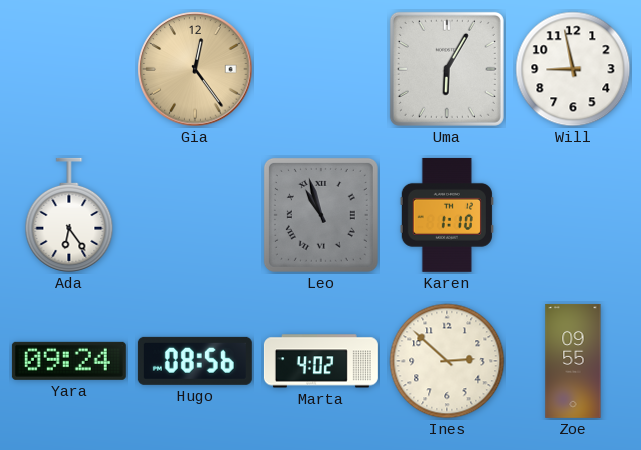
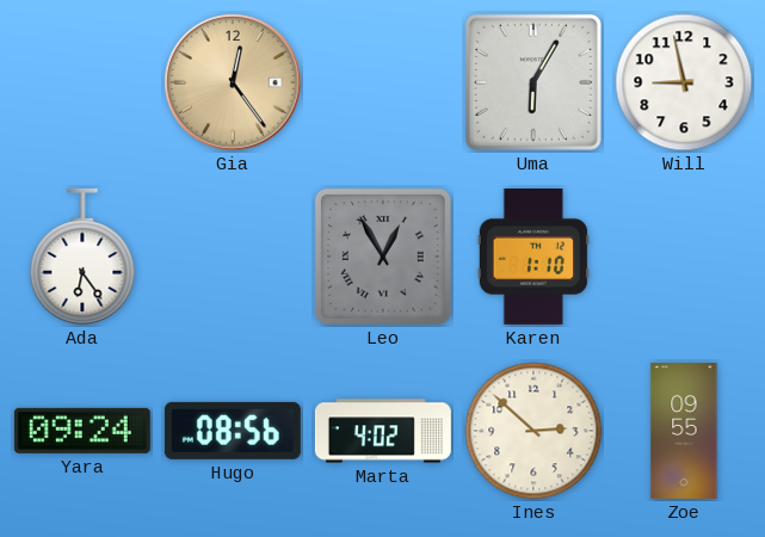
Leo: 10:57 -> 12:55
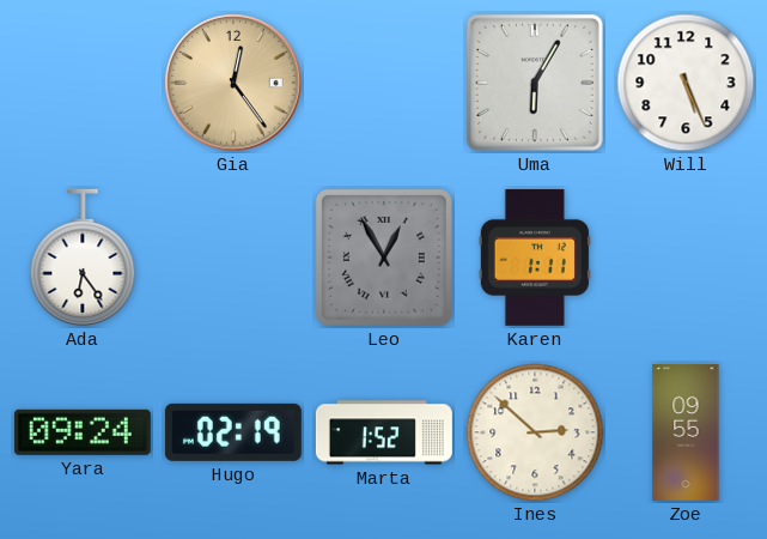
Will: 8:58 -> 5:26
Karen: 1:10 -> 1:11
Hugo: 08:56 -> 02:19
Marta: 4:02 -> 1:52
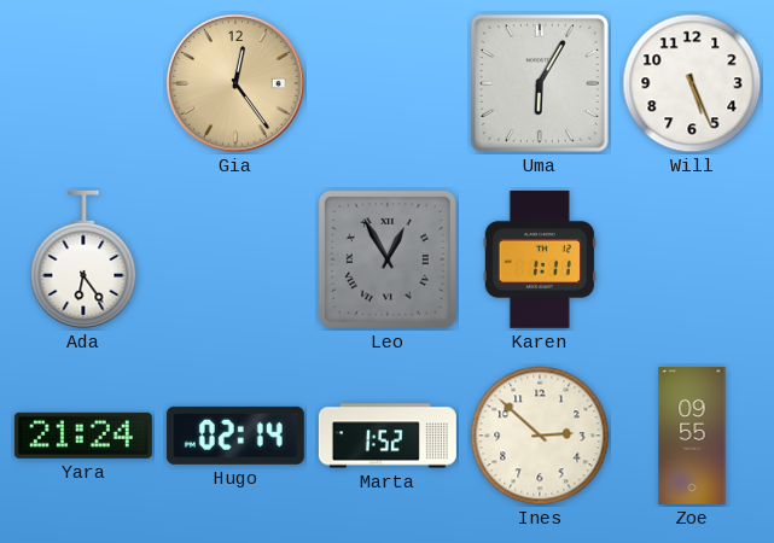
Yara: 09:24 -> 21:24
Hugo: 02:19 -> 02:14
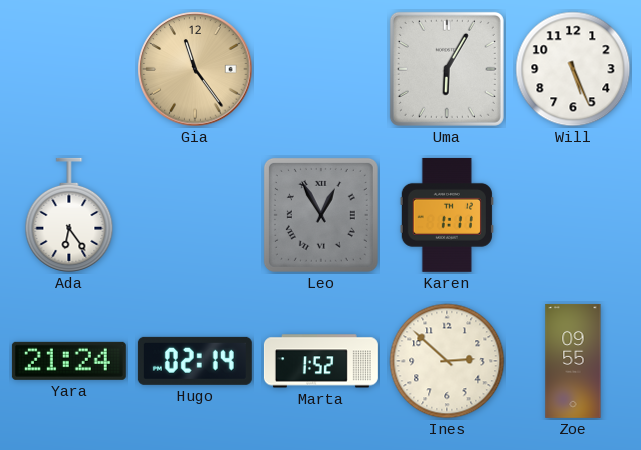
Gia: 12:24 -> 11:24
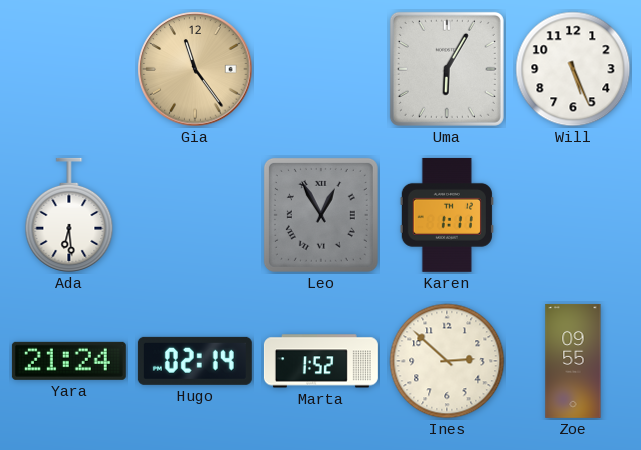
Ada: 6:24 -> 6:29
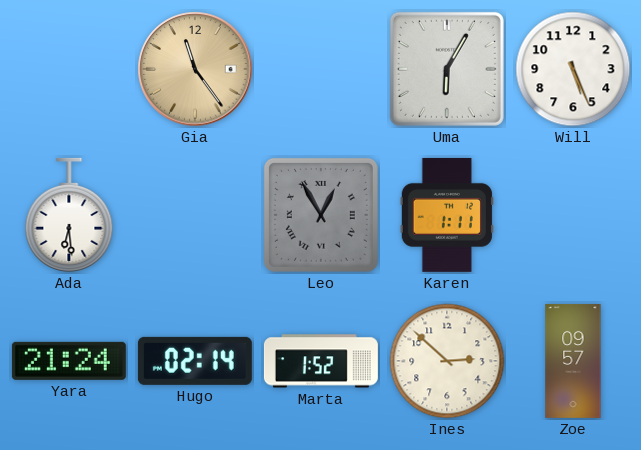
Zoe: 09:55 -> 09:57
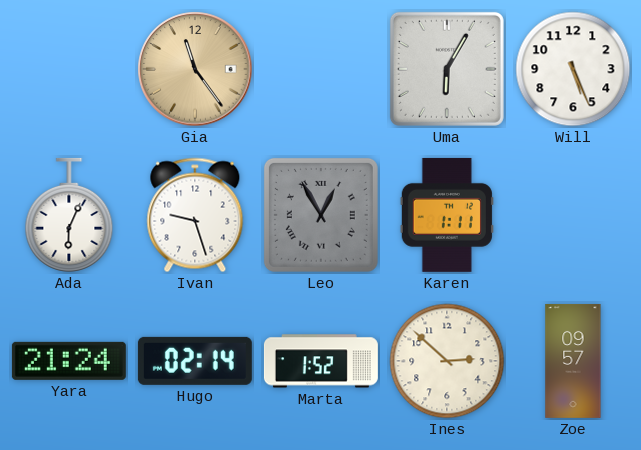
Ada: 6:29 -> 6:04
Ivan: none -> 9:27
